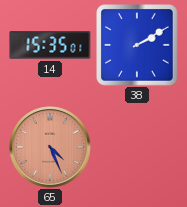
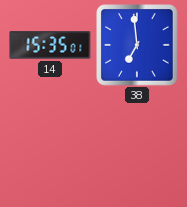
38: 2:10 -> 6:59
65: 4:26 -> none
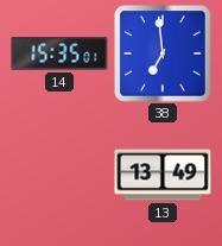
13: none -> 13:49
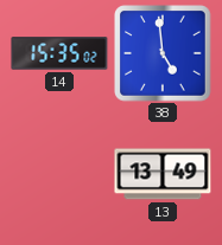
14: 15:35:01 -> 15:35:02
38: 6:59 -> 4:59
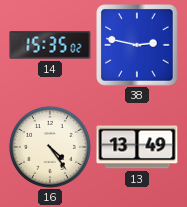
38: 4:59 -> 2:47
16: none -> 4:24
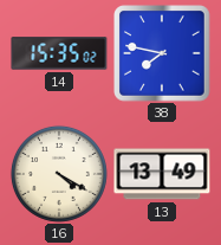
38: 2:47 -> 7:47
16: 4:24 -> 4:20
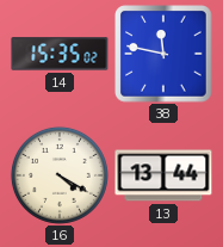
38: 7:47 -> 11:47
13: 13:49 -> 13:44
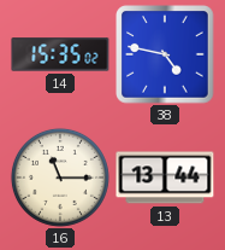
38: 11:47 -> 4:47
16: 4:20 -> 11:15
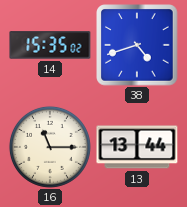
38: 4:47 -> 4:42
